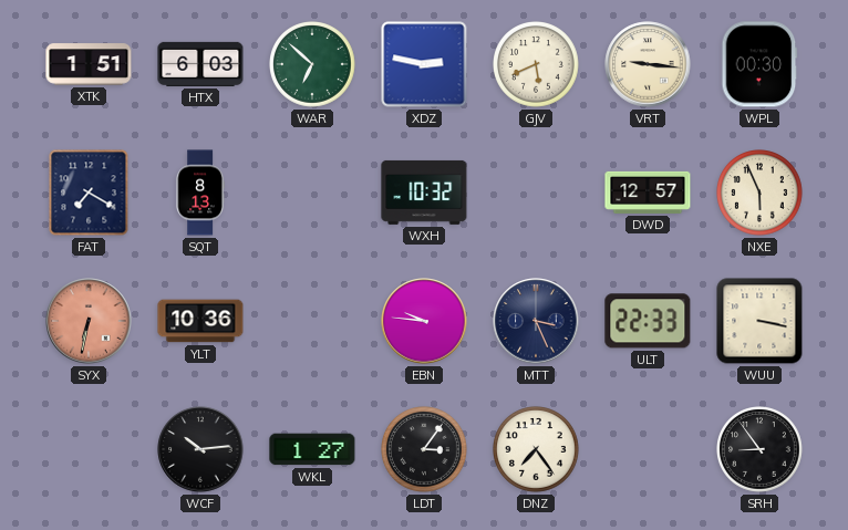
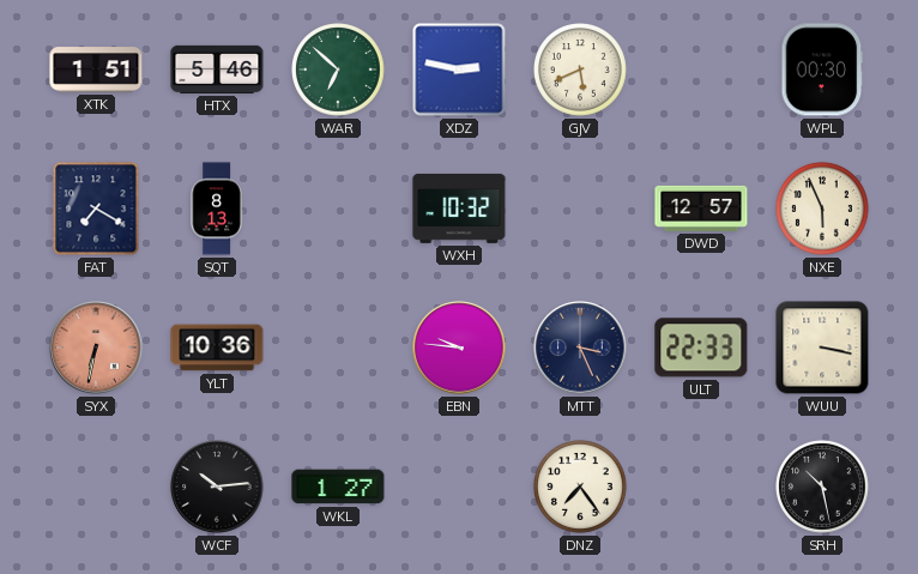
HTX: 6:03 -> 5:46
VRT: 9:16 -> none
LDT: 3:06 -> none
SRH: 8:54 -> 10:28
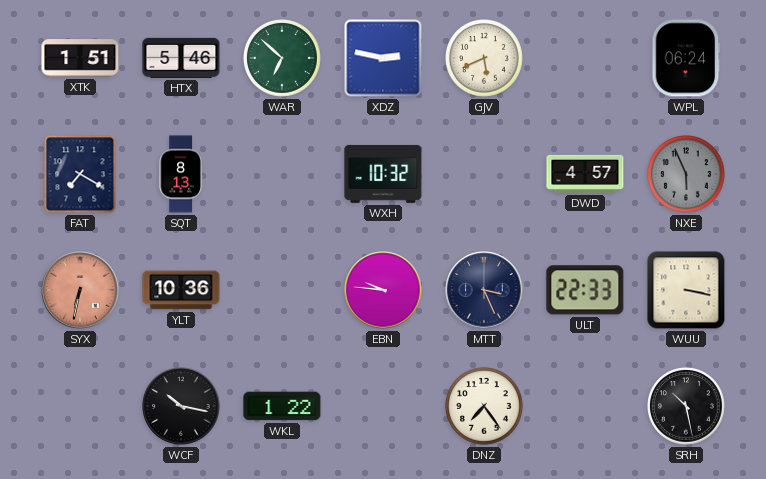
WPL: 00:30 -> 06:24
DWD: 12:57 -> 4:57
NXE dial: cream -> grey
WCF: 10:14 -> 10:17
WKL: 1:27 -> 1:22
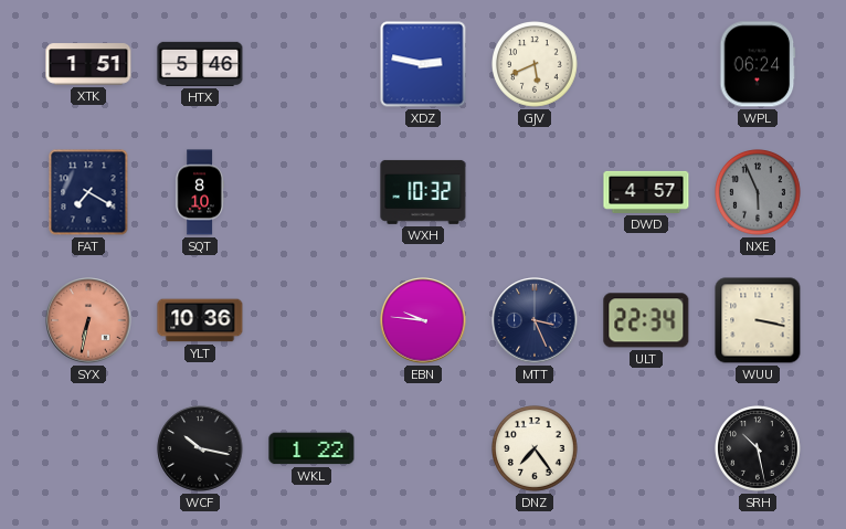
WAR: 6:52 -> none
SQT: 8:13 -> 8:10
ULT: 22:33 -> 22:34
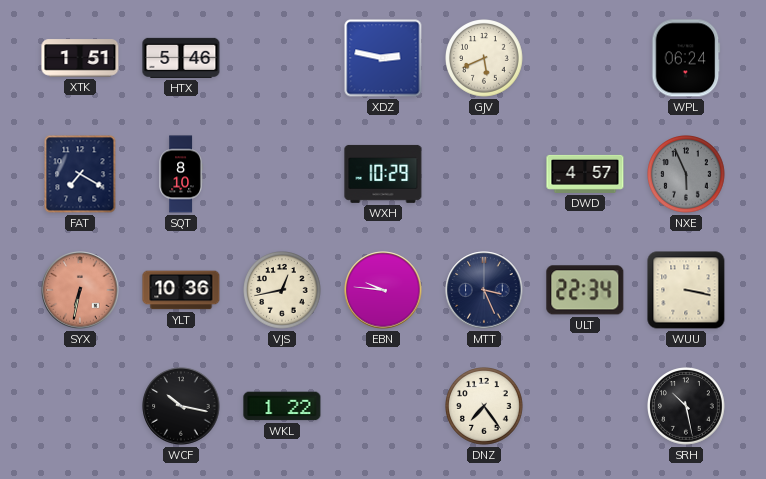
WXH: 10:32 -> 10:29
VJS: none -> 12:43
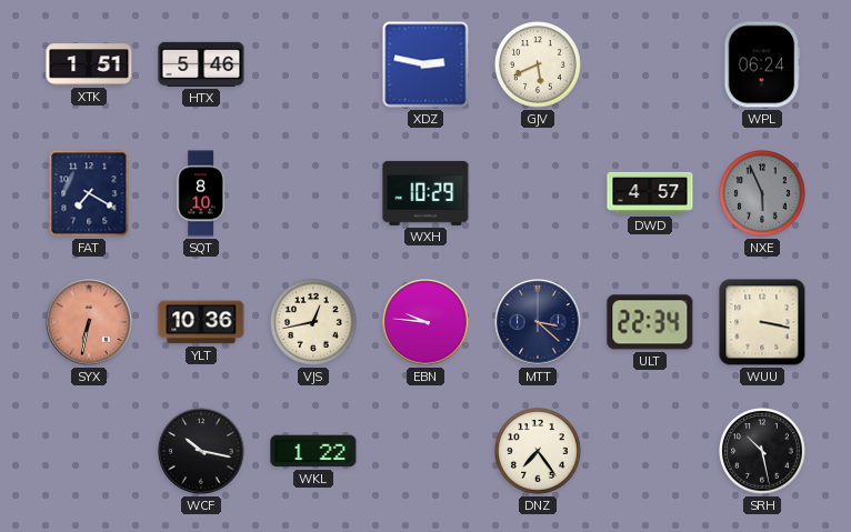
MTT: 3:26 -> 3:22
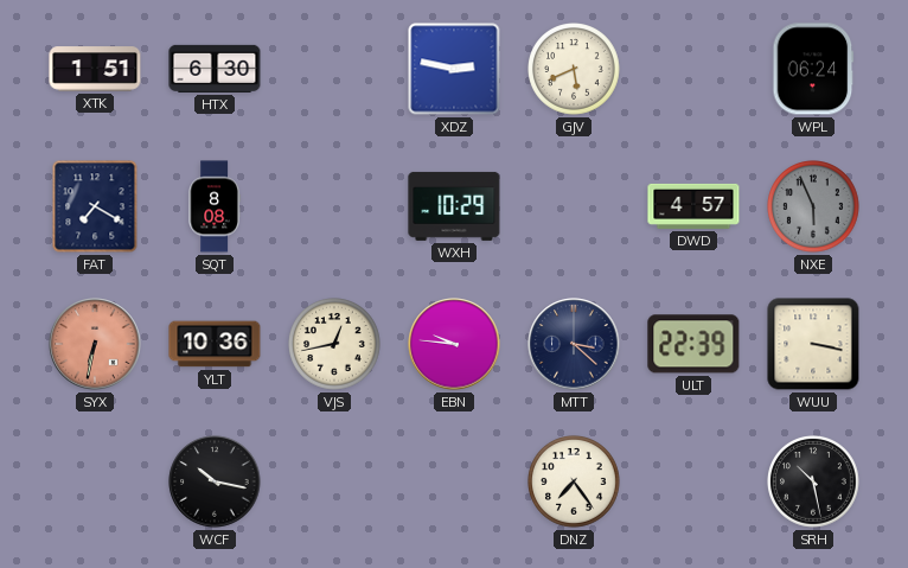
HTX: 5:46 -> 6:30
SQT: 8:10 -> 8:08
ULT: 22:34 -> 22:39
WKL: 1:22 -> none
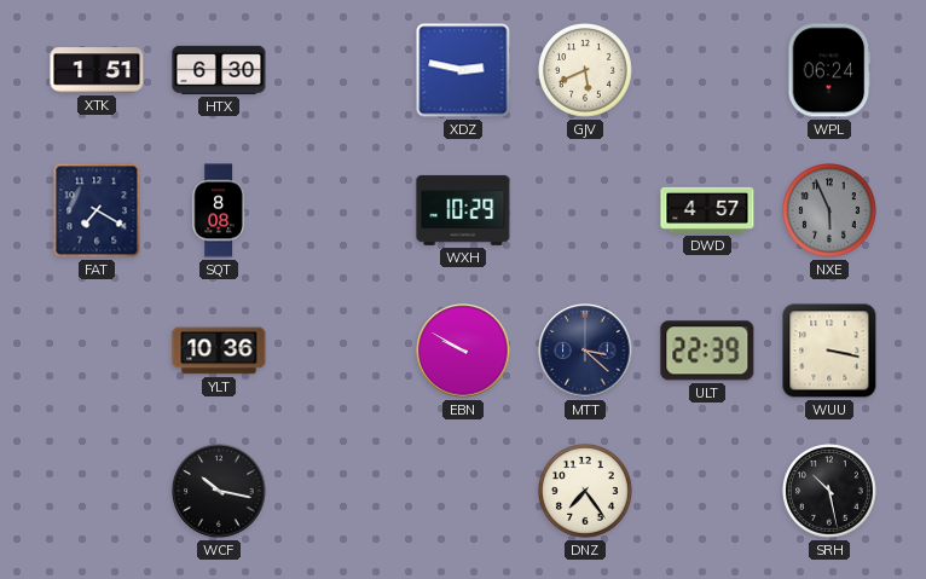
SYX: 6:32 -> none
VJS: 12:43 -> none
EBN: 9:46 -> 9:50
